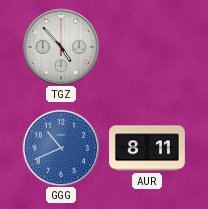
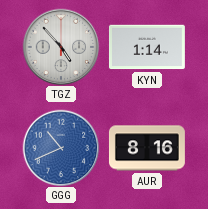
KYN: none -> 1:14
AUR: 8:11 -> 8:16
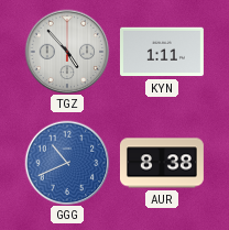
KYN: 1:14 -> 1:11
AUR: 8:16 -> 8:38
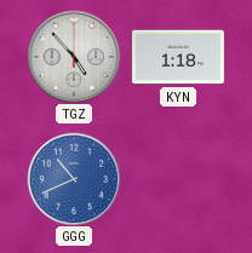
KYN: 1:11 -> 1:18
AUR: 8:38 -> none
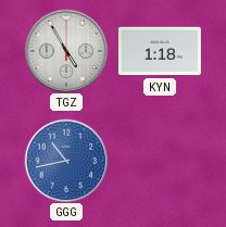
TGZ: 4:53 -> 4:55
GGG: 10:41 -> 10:43
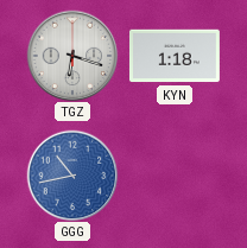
TGZ: 4:55 -> 6:18
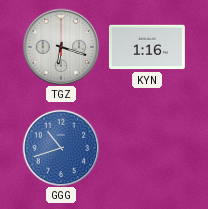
KYN: 1:18 -> 1:16
GGG: 10:43 -> 10:42
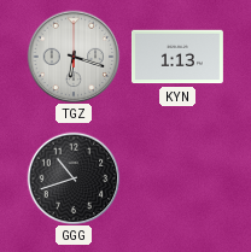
KYN: 1:16 -> 1:13
GGG dial: blue -> black
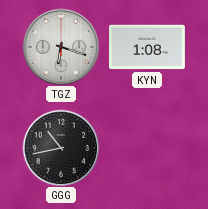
KYN: 1:13 -> 1:08
GGG: 10:42 -> 10:43
